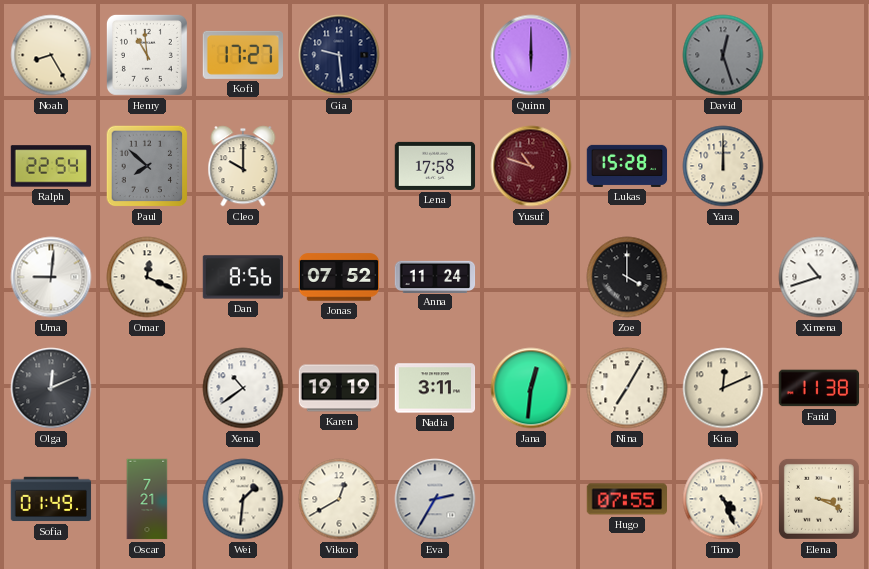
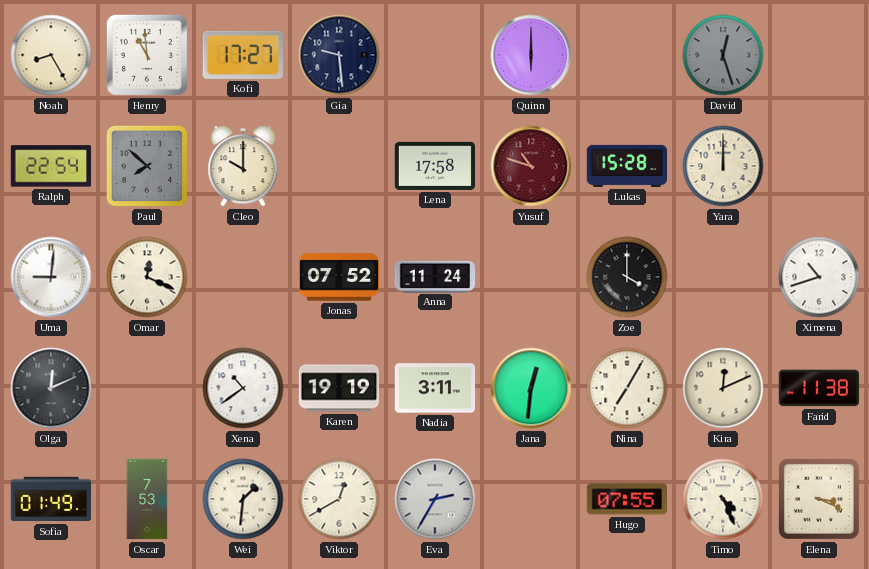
Dan: 8:56 -> none
Oscar: 7:21 -> 7:53
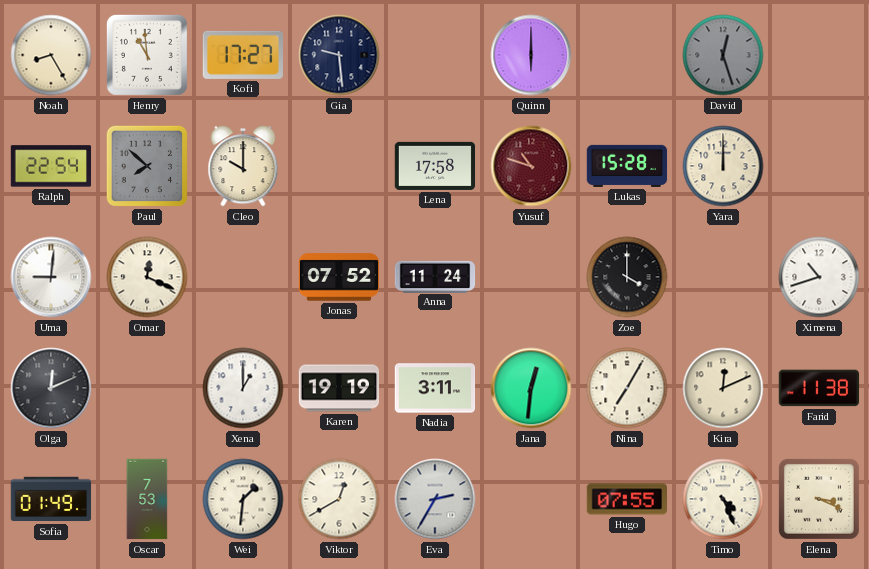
Xena: 10:39 -> 1:00
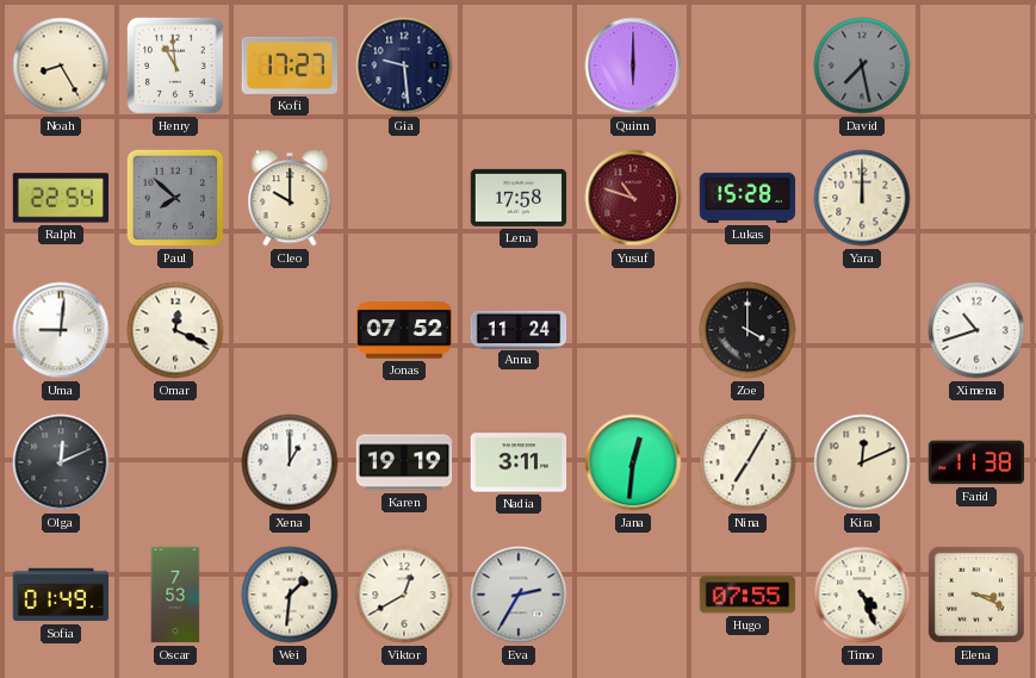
David: 12:27 -> 7:28
